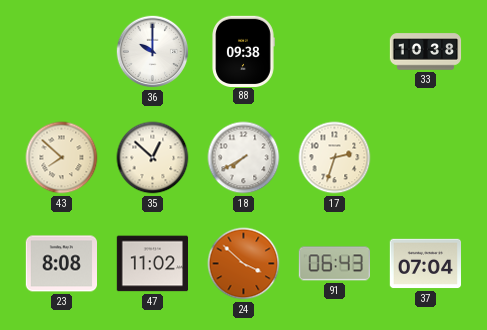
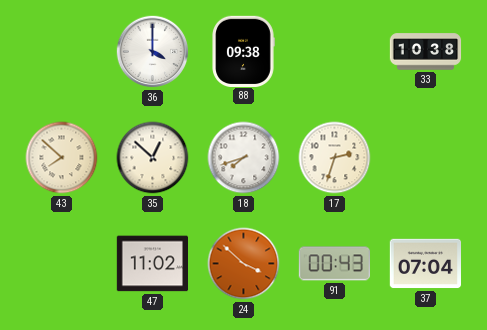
36: 10:00 -> 4:00
18: 7:40 -> 7:42
23: 8:08 -> none
91: 06:43 -> 00:43
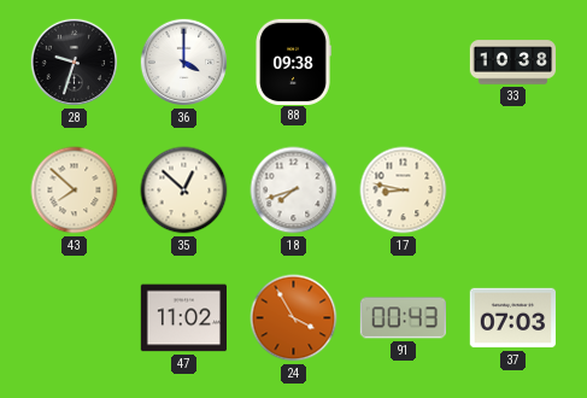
28: none -> 9:33
17: 2:33 -> 8:47
24: 3:52 -> 3:55
37: 07:04 -> 07:03
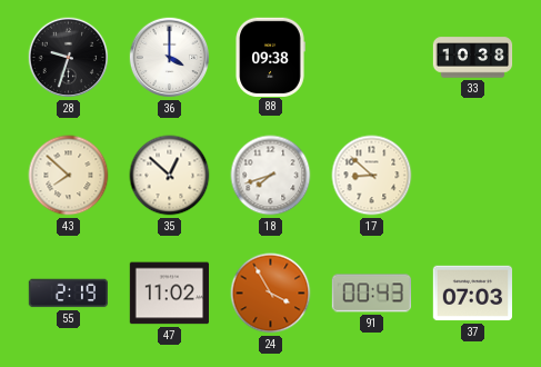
17: 8:47 -> 8:52
55: none -> 2:19
